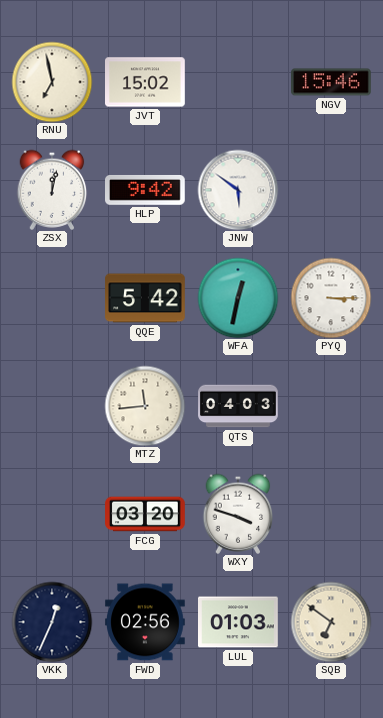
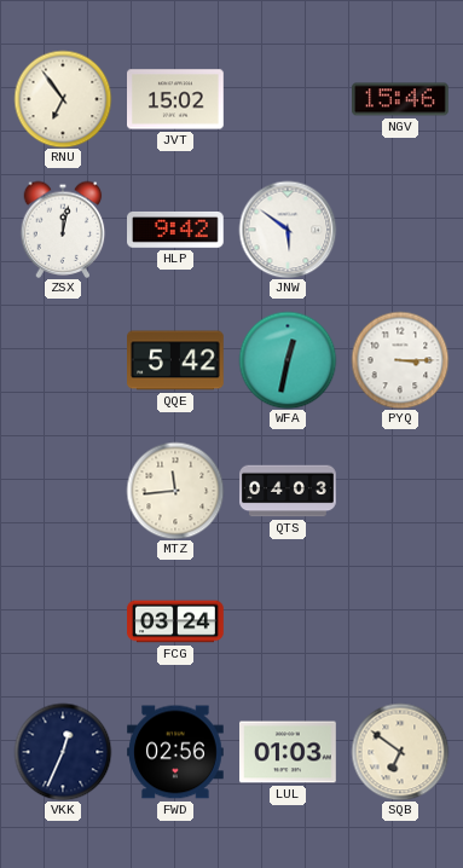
RNU: 6:58 -> 6:54
FCG: 03:20 -> 03:24
WXY: 3:48 -> none
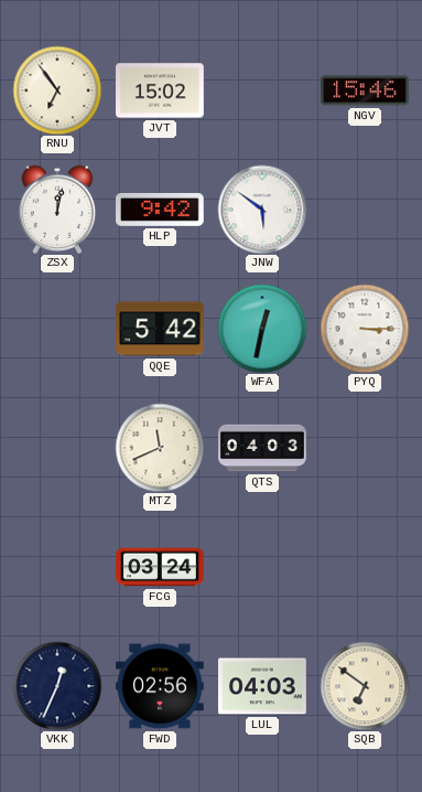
MTZ: 11:44 -> 11:41
LUL: 01:03 -> 04:03
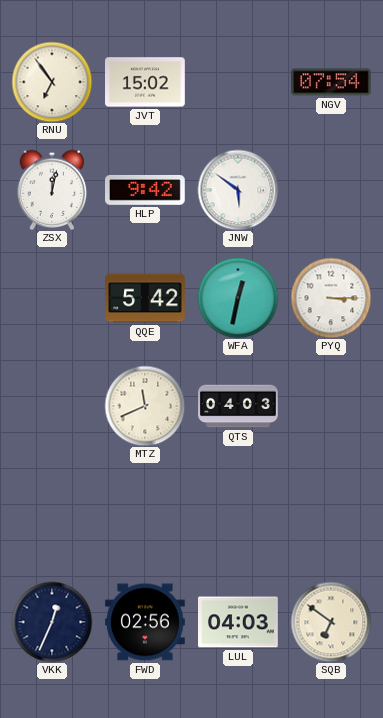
NGV: 15:46 -> 07:54
FCG: 03:24 -> none
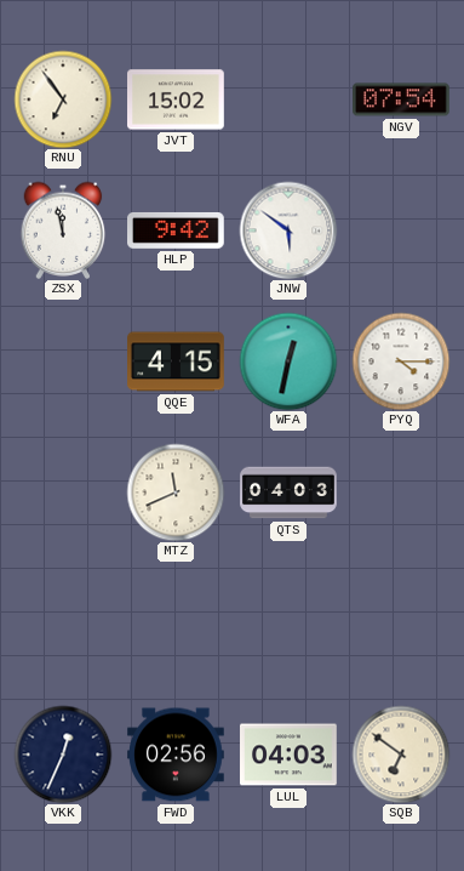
ZSX: 12:02 -> 11:58
QQE: 5:42 -> 4:15
PYQ: 3:15 -> 4:15
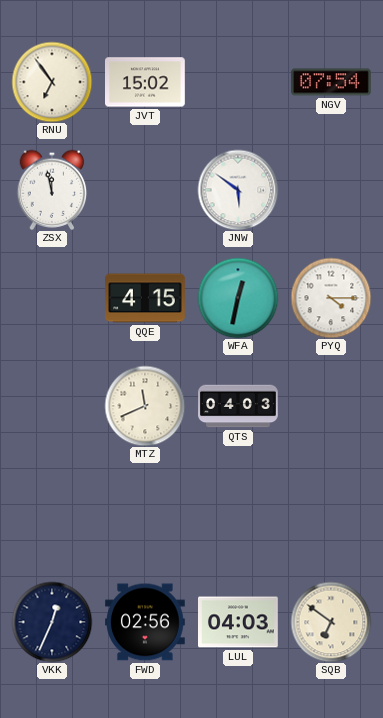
HLP: 9:42 -> none
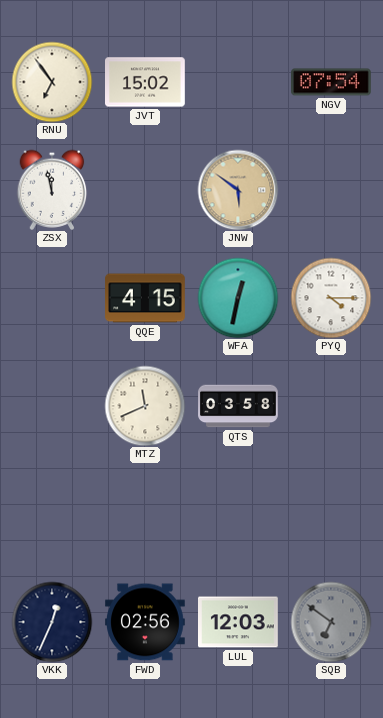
JNW dial: white -> champagne
QTS: 04:03 -> 03:58
LUL: 04:03 -> 12:03
SQB dial: cream -> grey
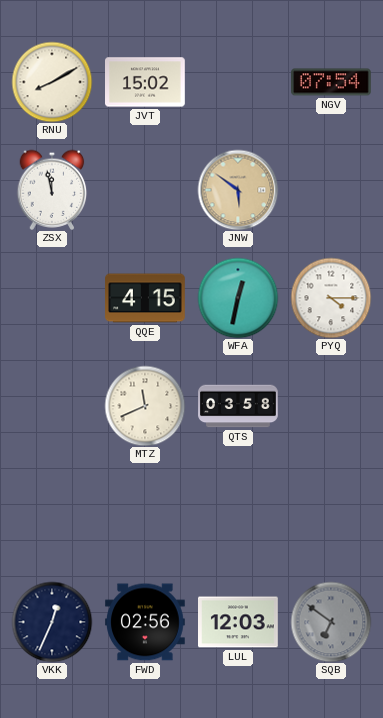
RNU: 6:54 -> 8:10
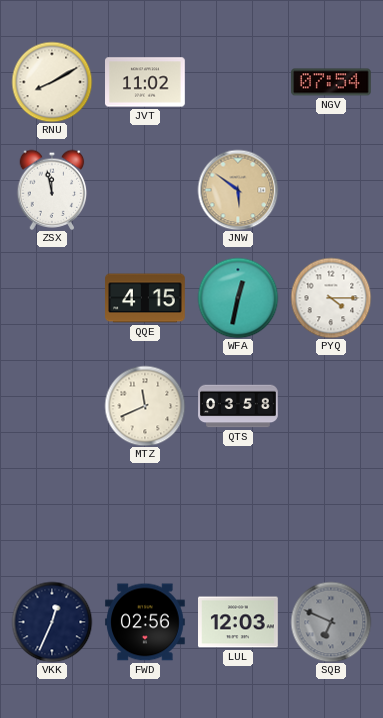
JVT: 15:02 -> 11:02
SQB: 6:51 -> 6:49
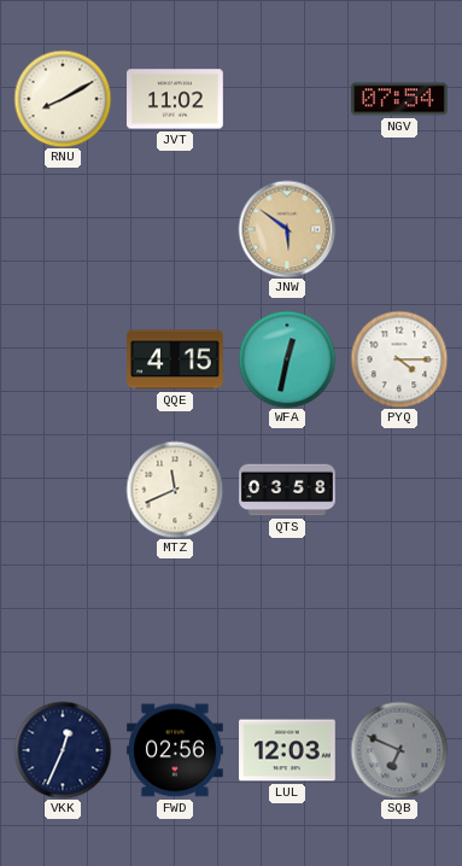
ZSX: 11:58 -> none
